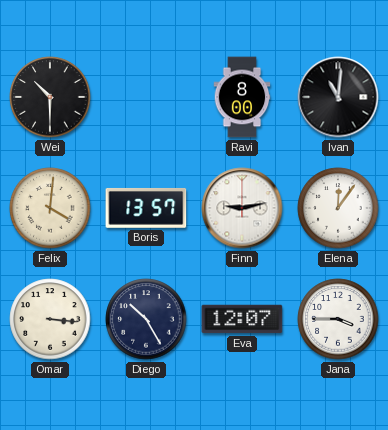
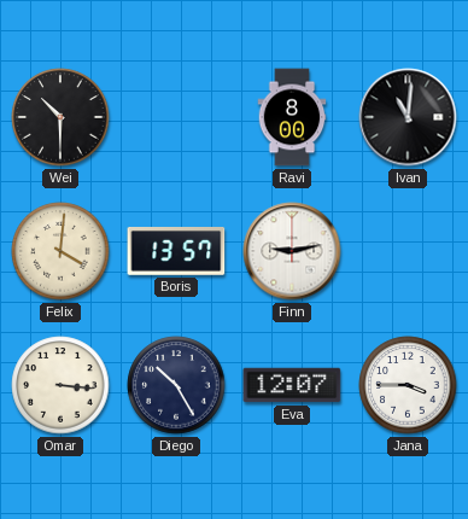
Elena: 12:06 -> none
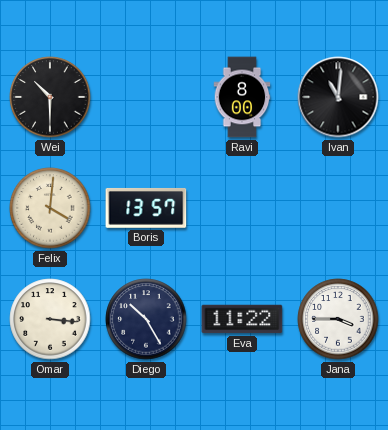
Finn: 9:13 -> none
Eva: 12:07 -> 11:22
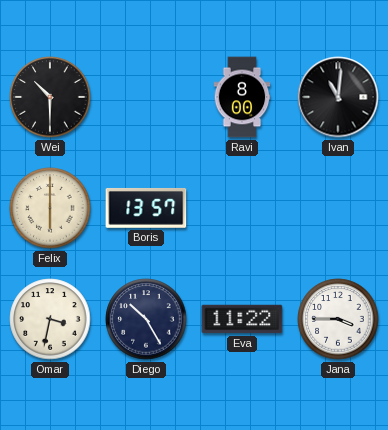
Felix: 4:01 -> 6:00
Omar: 3:16 -> 3:32
